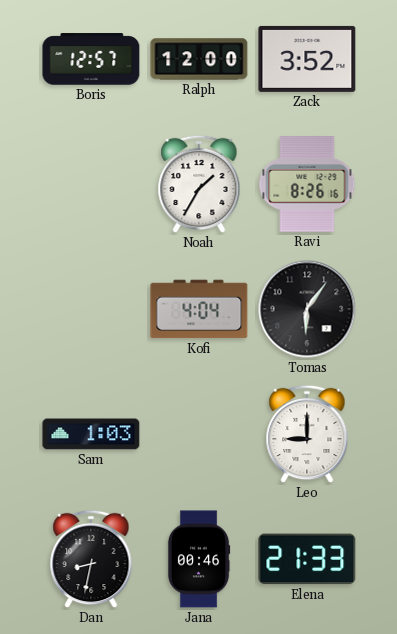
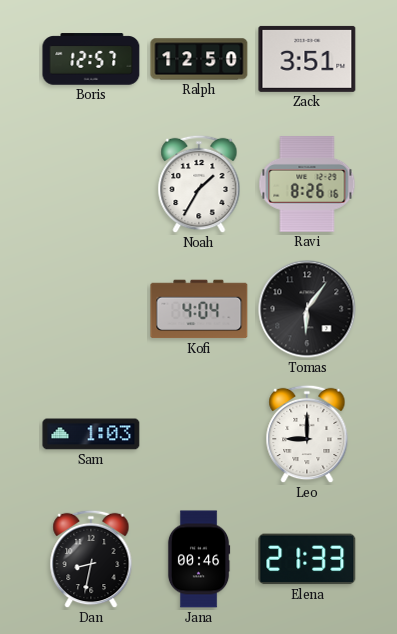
Ralph: 12:00 -> 12:50
Zack: 3:52 -> 3:51
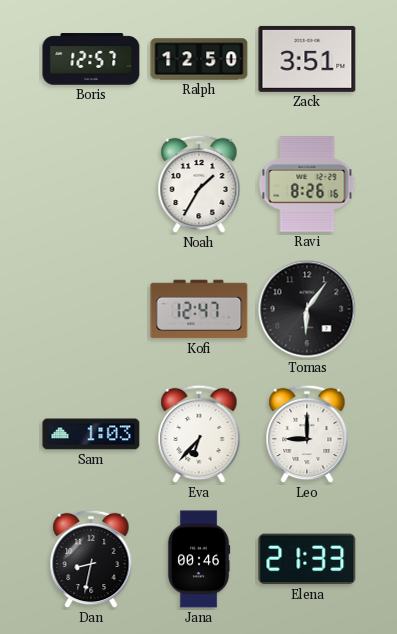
Kofi: 4:04 -> 12:47
Eva: none -> 6:37
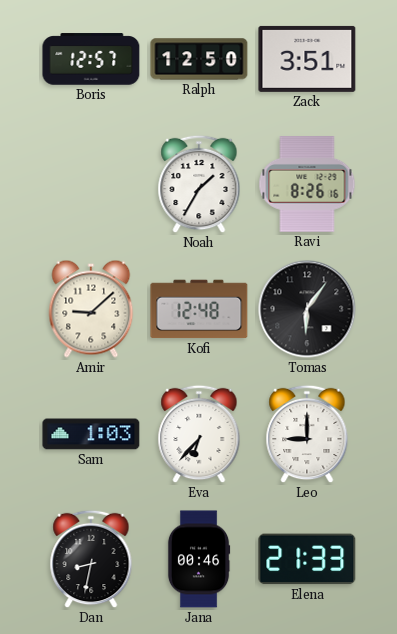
Amir: none -> 9:08
Kofi: 12:47 -> 12:48
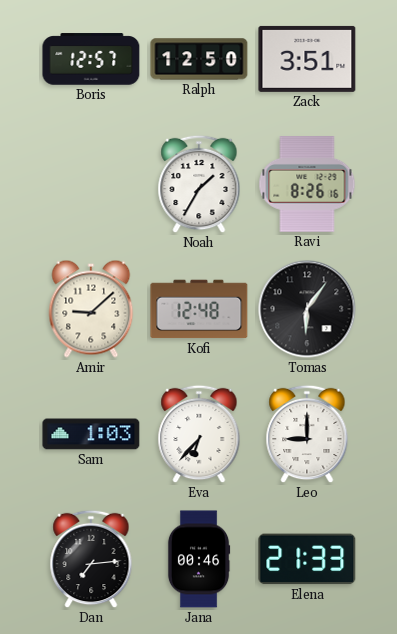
Dan: 8:32 -> 7:14
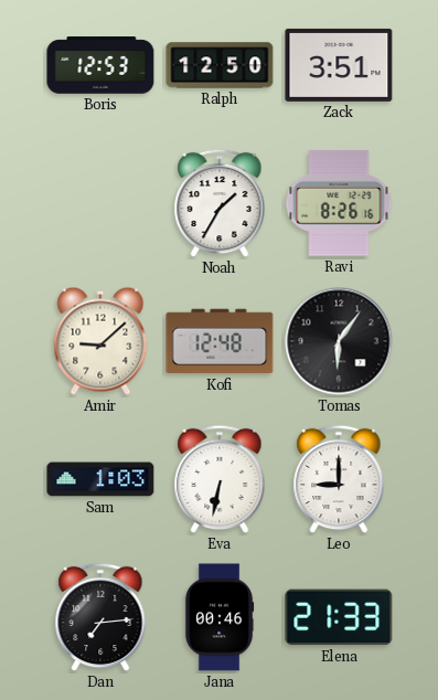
Boris: 12:57 -> 12:53
Eva: 6:37 -> 6:32
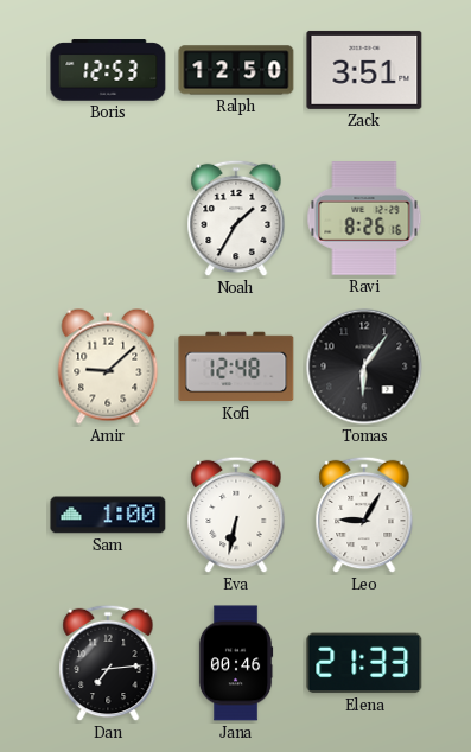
Sam: 1:03 -> 1:00
Leo: 9:00 -> 9:05
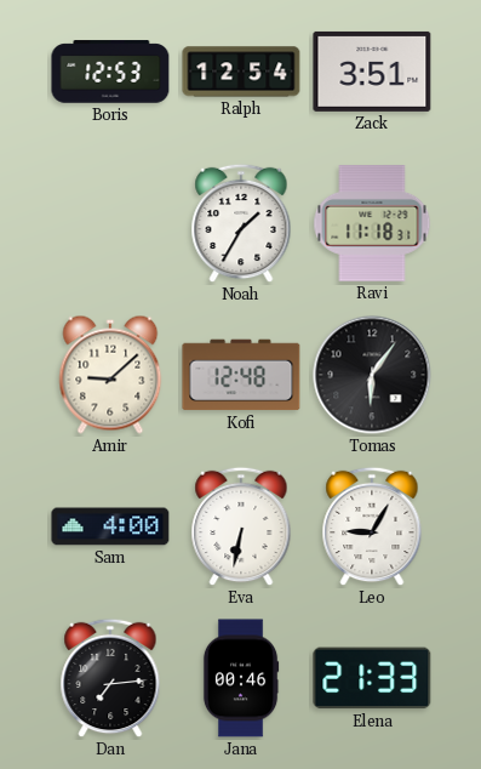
Ralph: 12:50 -> 12:54
Ravi: 8:26 -> 11:18
Sam: 1:00 -> 4:00
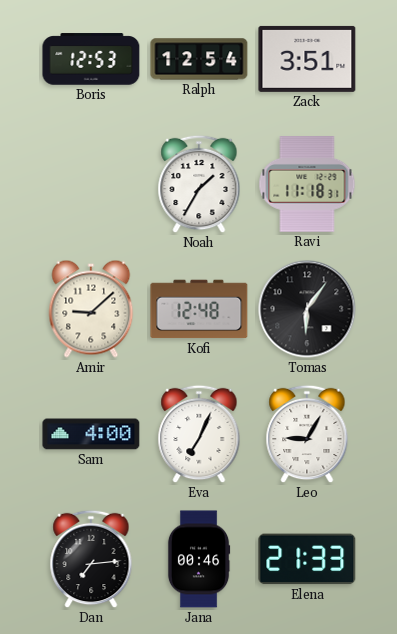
Eva: 6:32 -> 7:04
